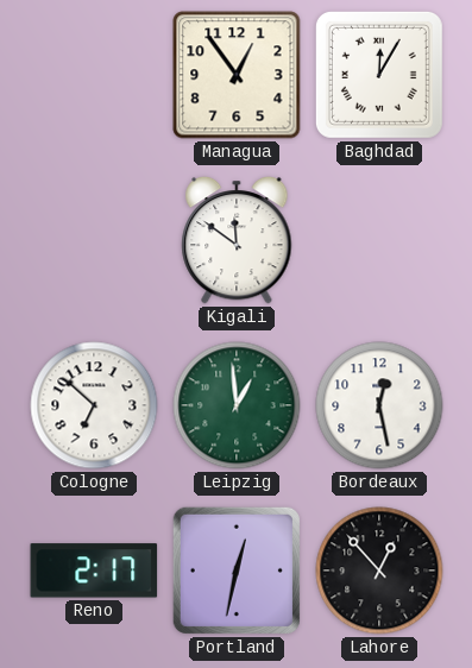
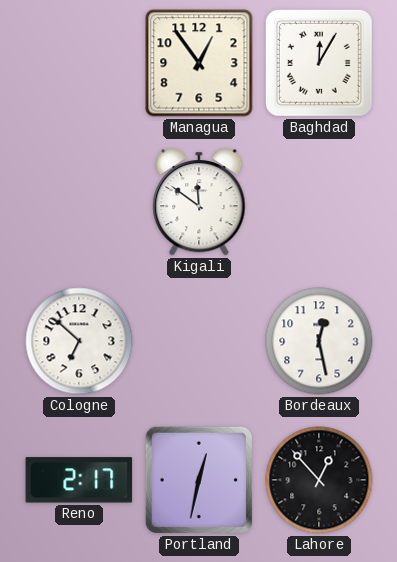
Leipzig: 12:59 -> none
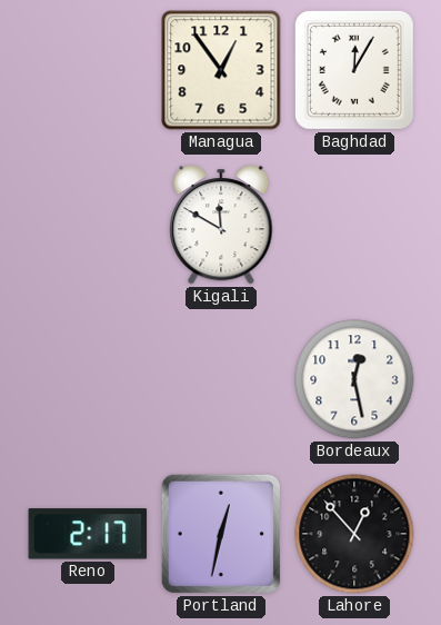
Kigali: 11:51 -> 11:50
Cologne: 6:52 -> none
